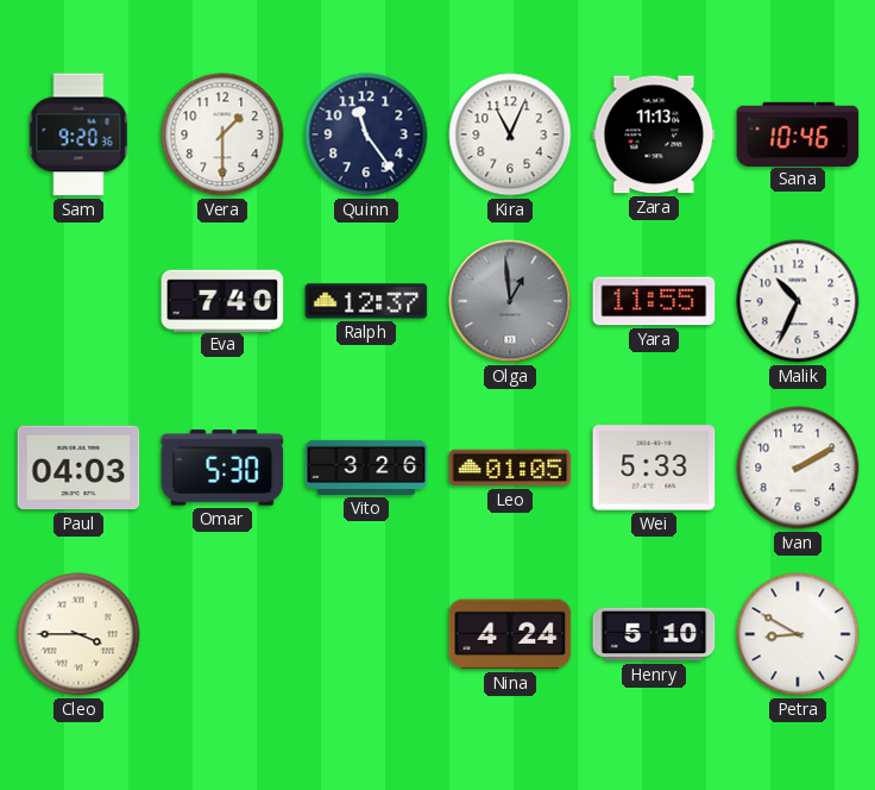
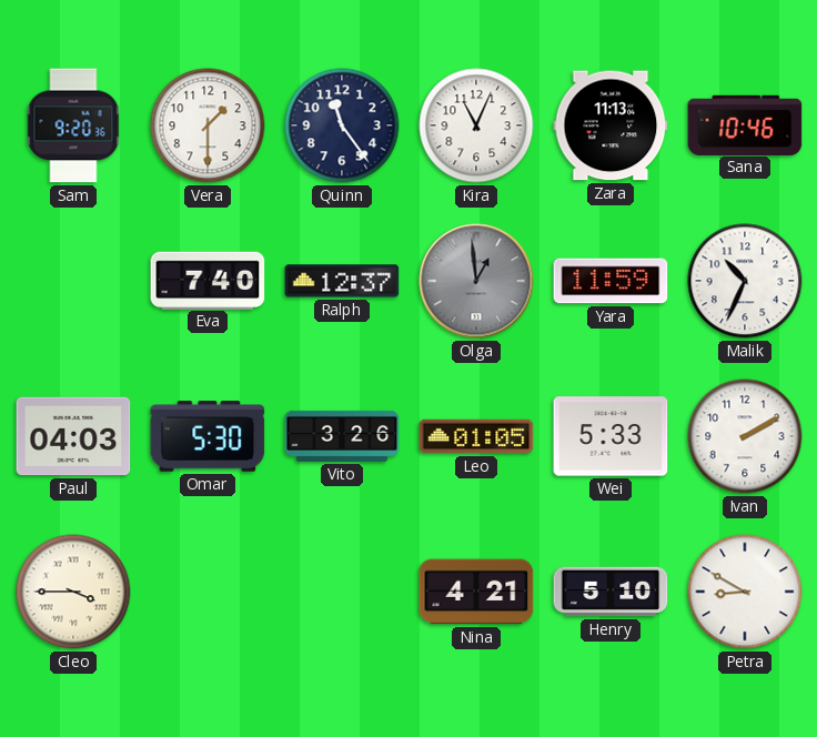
Yara: 11:55 -> 11:59
Nina: 4:24 -> 4:21
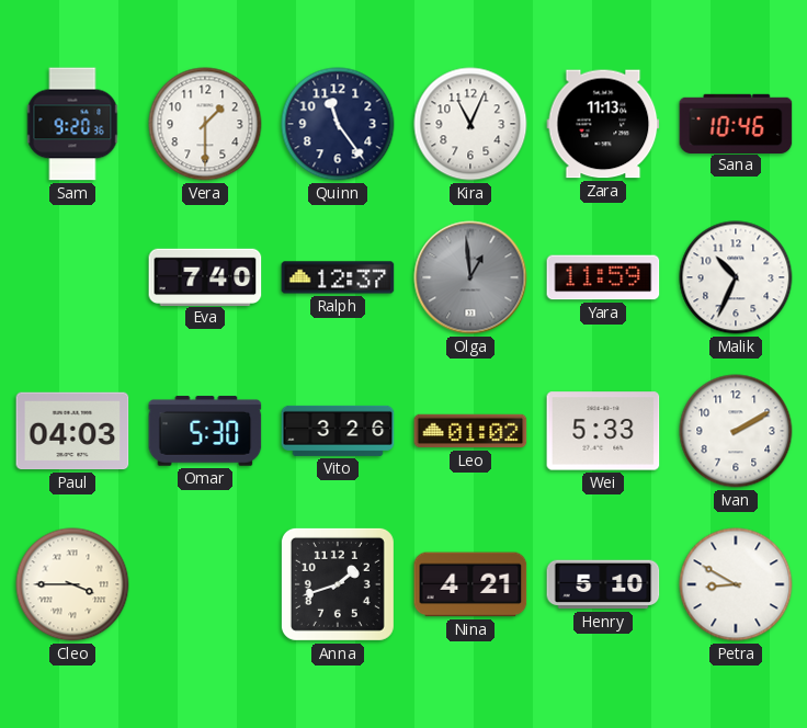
Leo: 01:05 -> 01:02
Anna: none -> 1:42
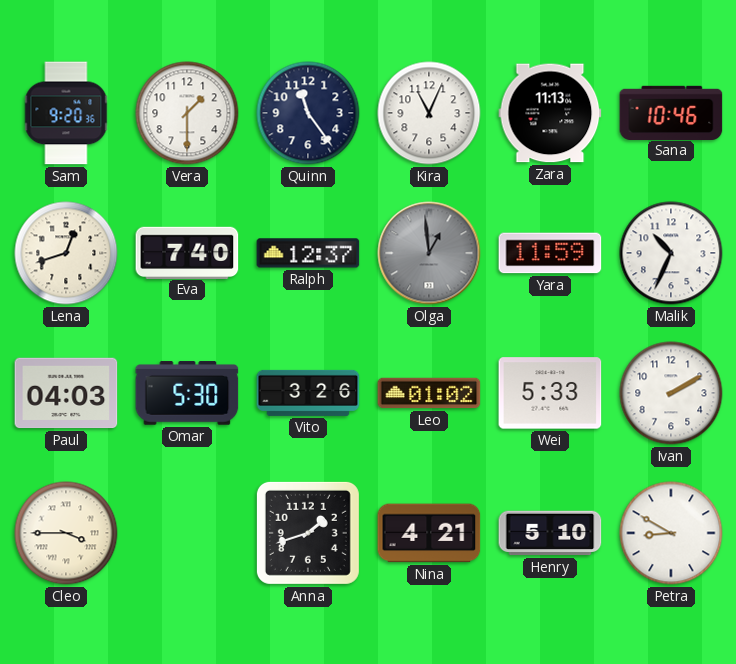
Lena: none -> 12:42
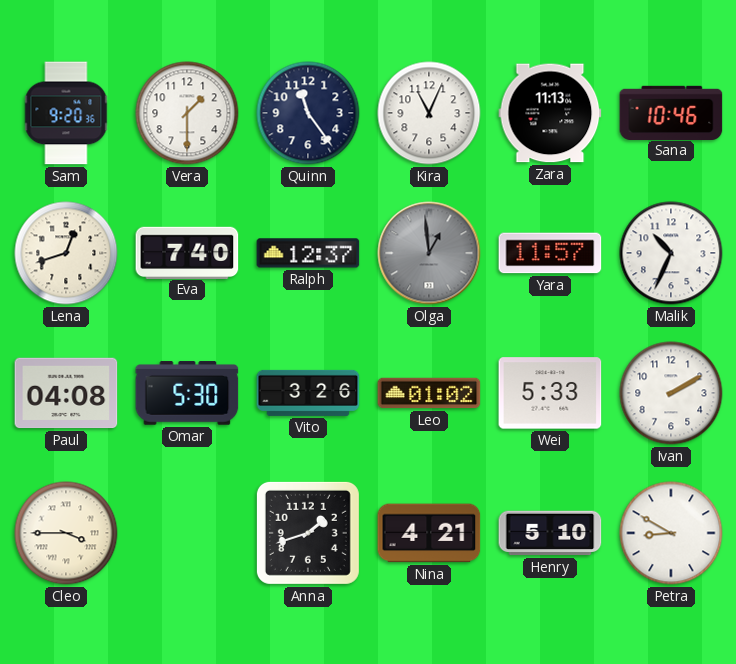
Yara: 11:59 -> 11:57
Paul: 04:03 -> 04:08
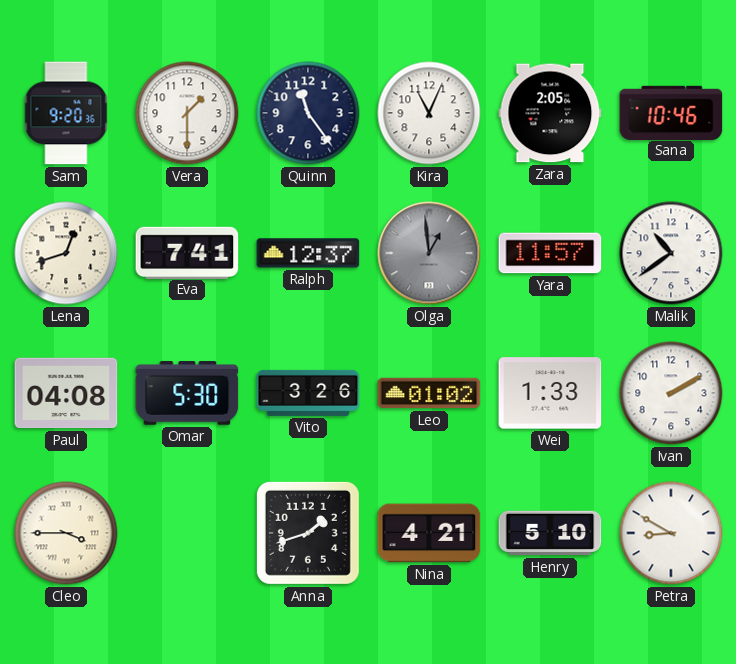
Zara: 11:13 -> 2:05
Eva: 7:40 -> 7:41
Malik: 10:34 -> 10:39
Wei: 5:33 -> 1:33
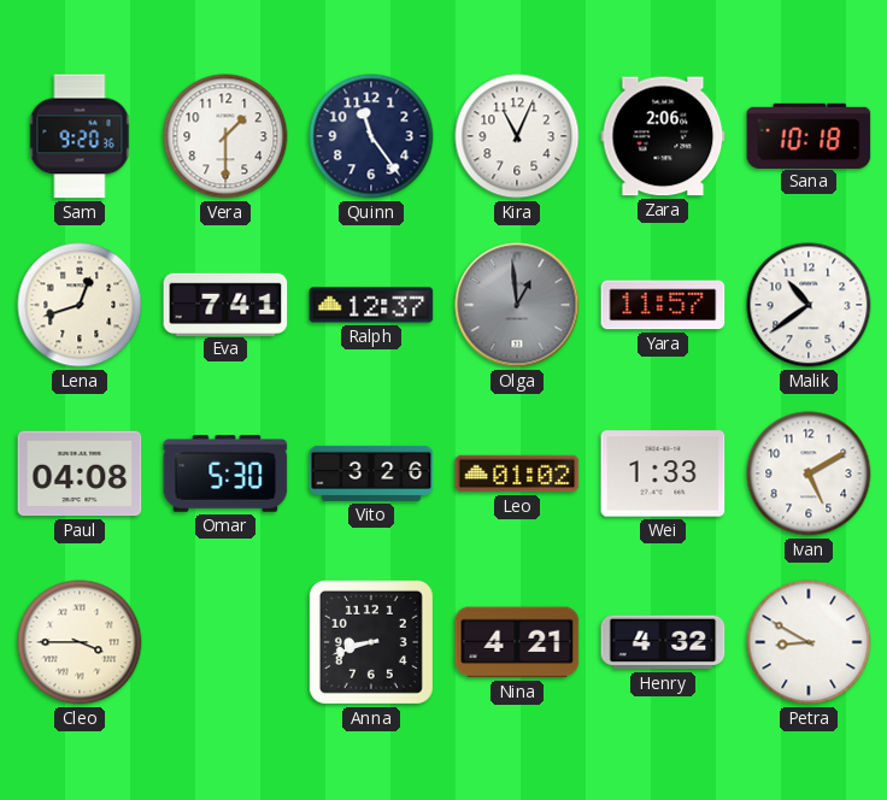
Zara: 2:05 -> 2:06
Sana: 10:46 -> 10:18
Ivan: 2:10 -> 5:10
Anna: 1:42 -> 8:42
Henry: 5:10 -> 4:32
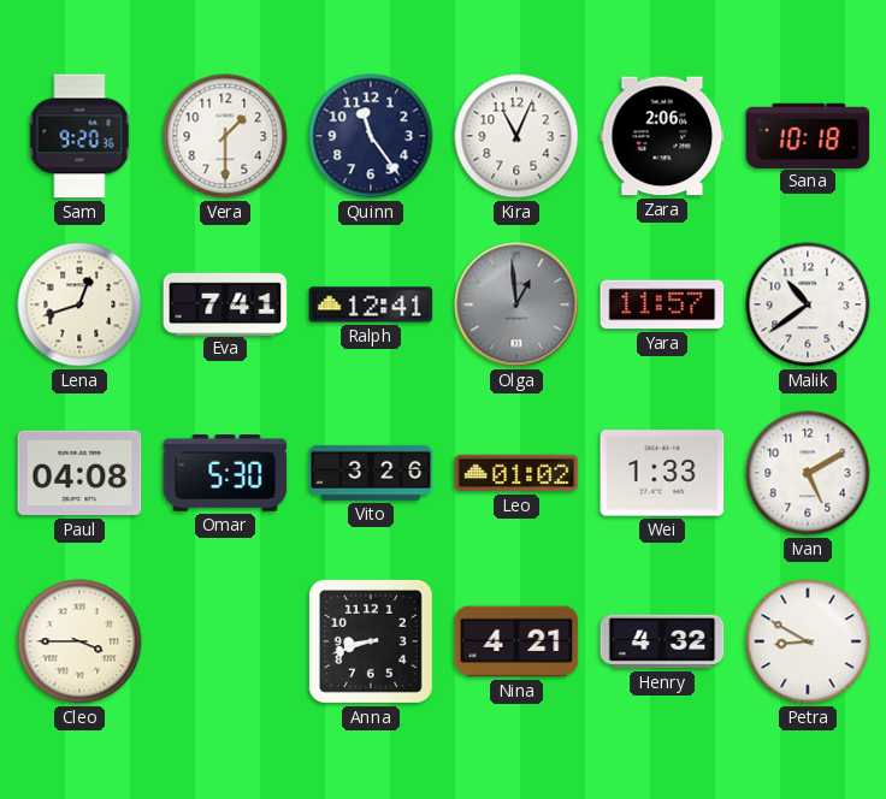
Ralph: 12:37 -> 12:41
